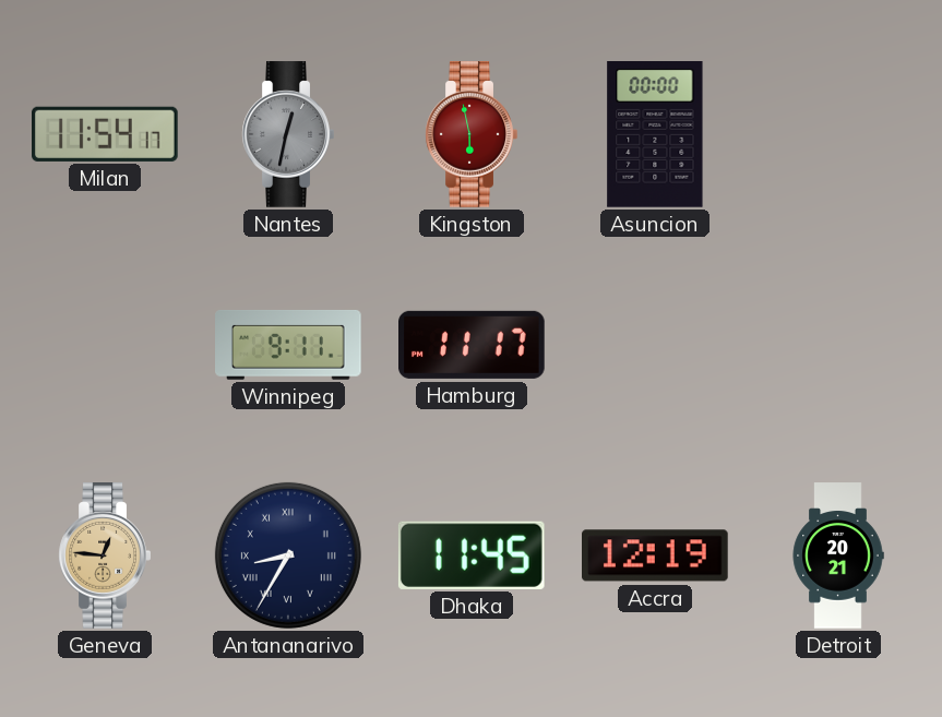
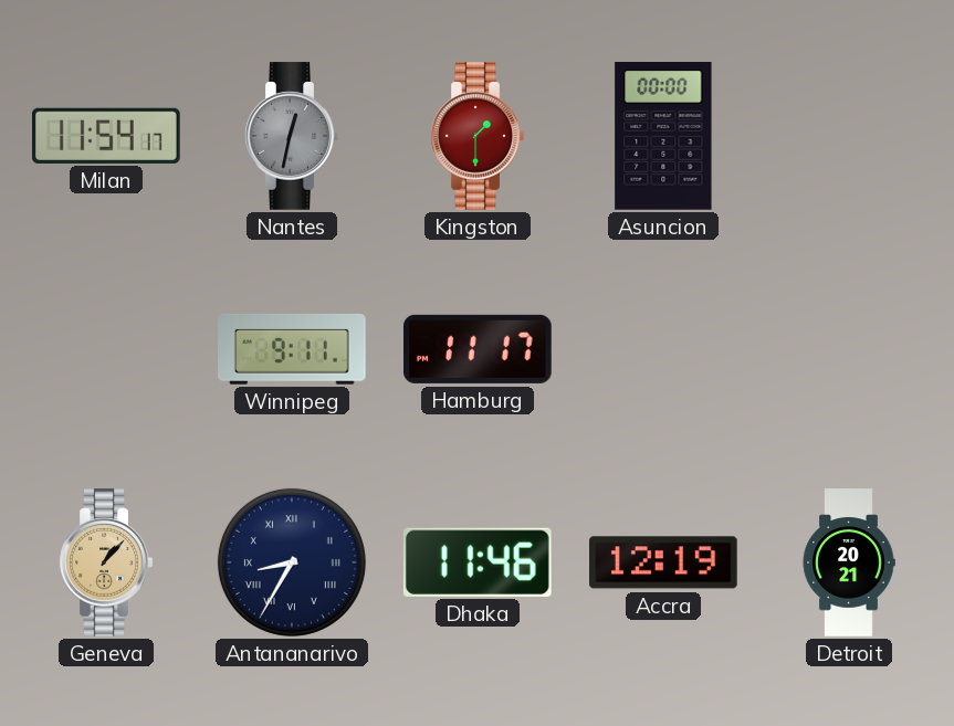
Kingston: 5:58 -> 1:30
Geneva: 12:46 -> 1:07
Dhaka: 11:45 -> 11:46
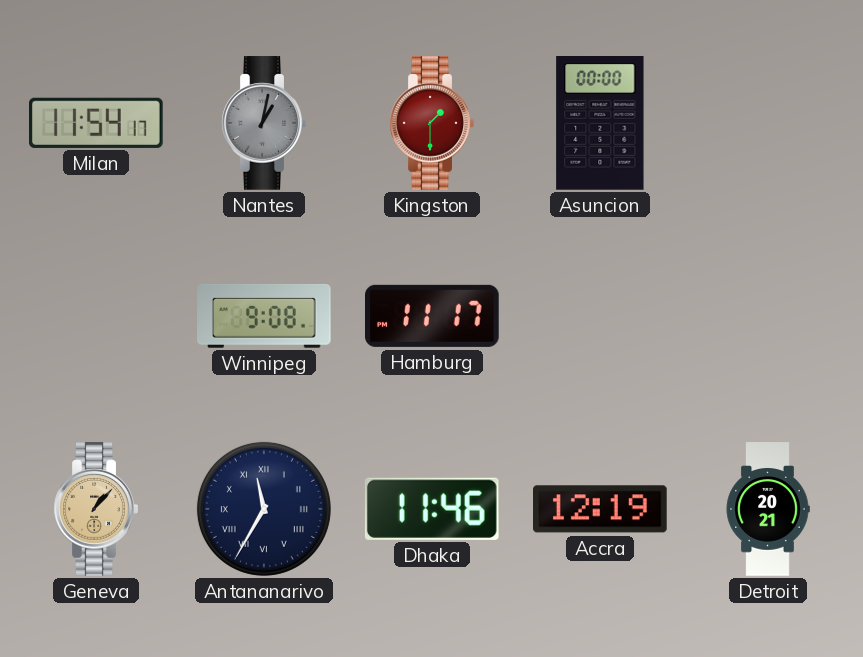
Nantes: 12:32 -> 1:02
Winnipeg: 9:11 -> 9:08
Antananarivo: 8:35 -> 11:35
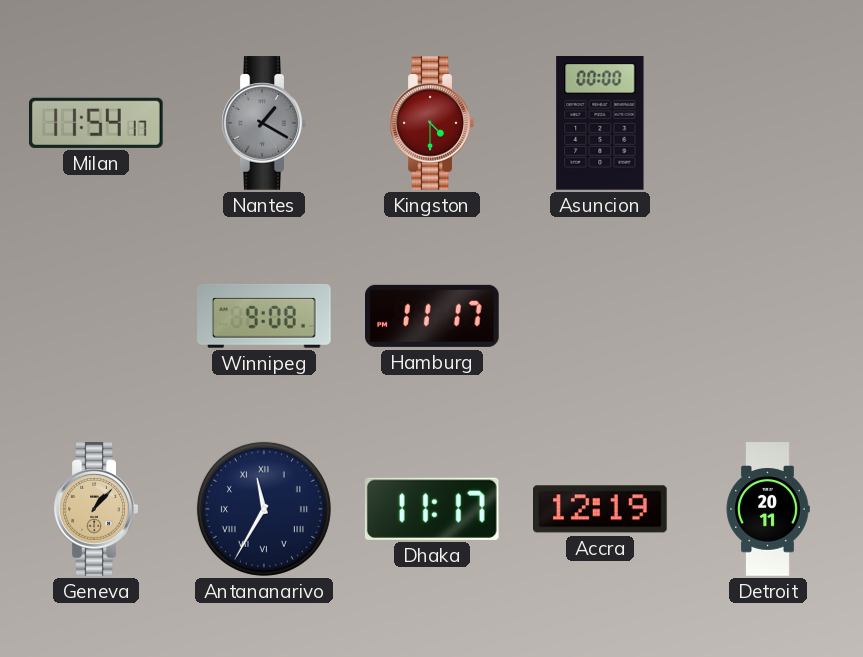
Nantes: 1:02 -> 1:20
Kingston: 1:30 -> 4:30
Dhaka: 11:46 -> 11:17
Detroit: 20:21 -> 20:11
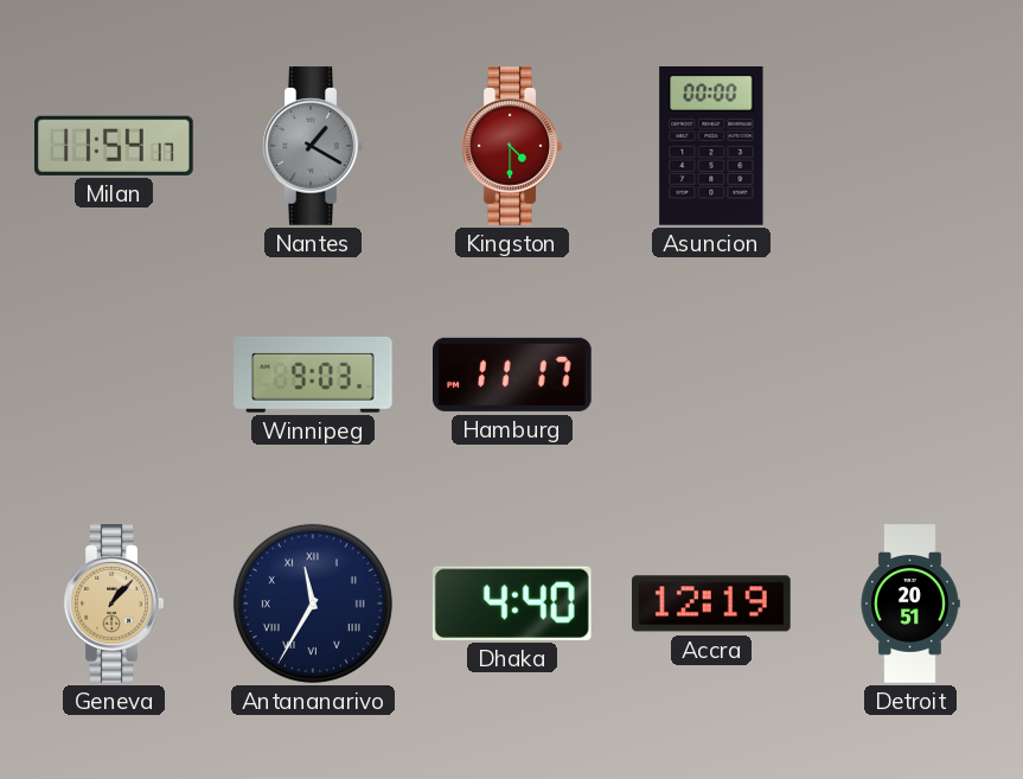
Winnipeg: 9:08 -> 9:03
Dhaka: 11:17 -> 4:40
Detroit: 20:11 -> 20:51
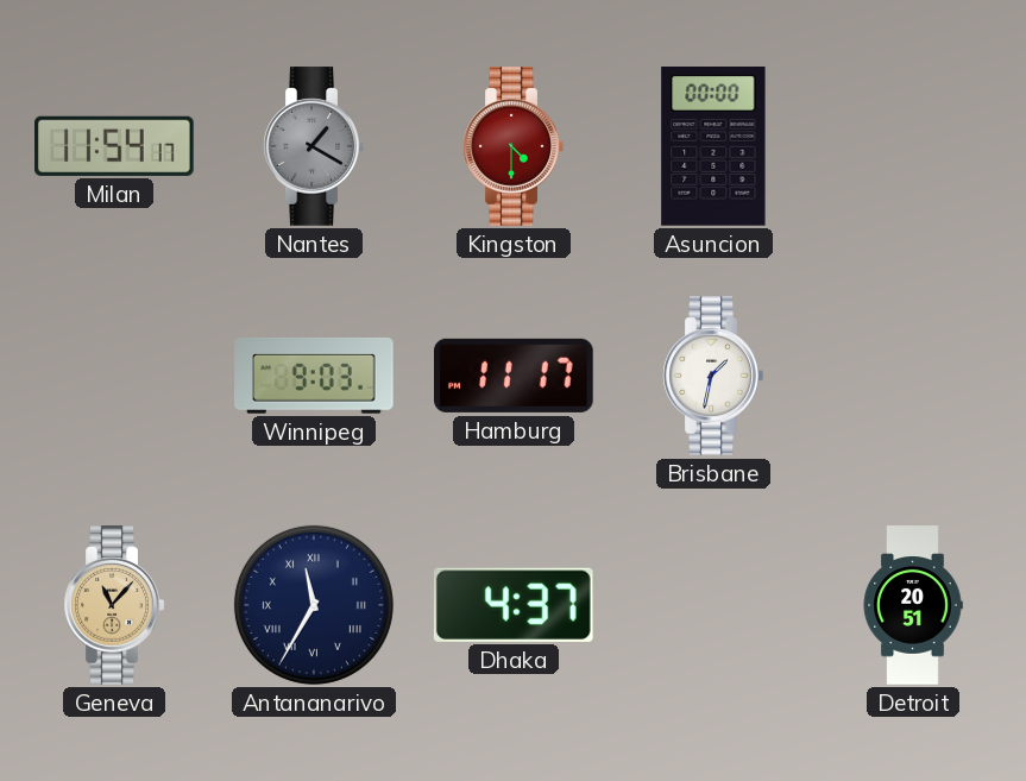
Brisbane: none -> 1:32
Geneva: 1:07 -> 11:07
Dhaka: 4:40 -> 4:37
Accra: 12:19 -> none
